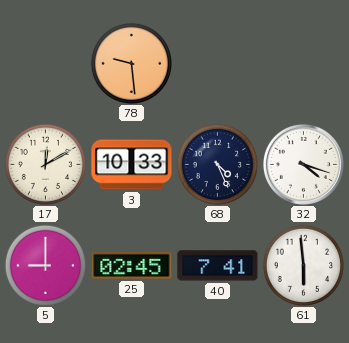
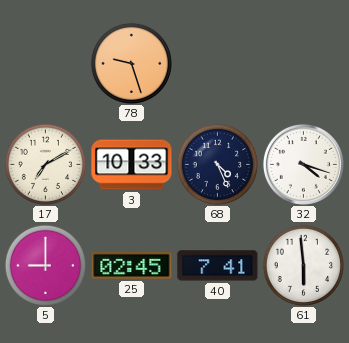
78: 9:29 -> 9:27
17: 12:10 -> 7:10
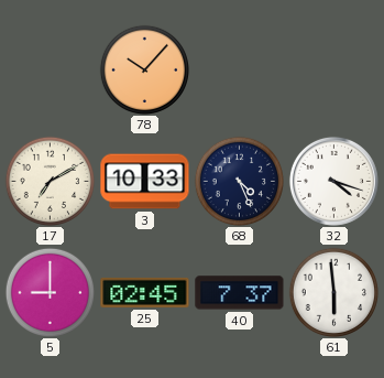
78: 9:27 -> 10:07
40: 7:41 -> 7:37
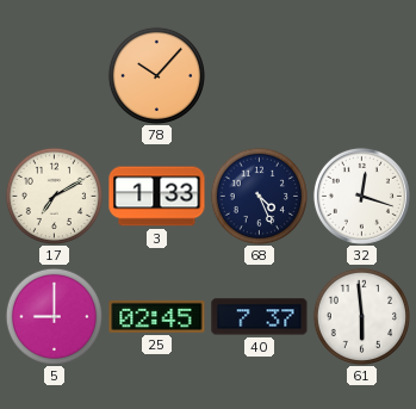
3: 10:33 -> 1:33
32: 4:18 -> 12:18
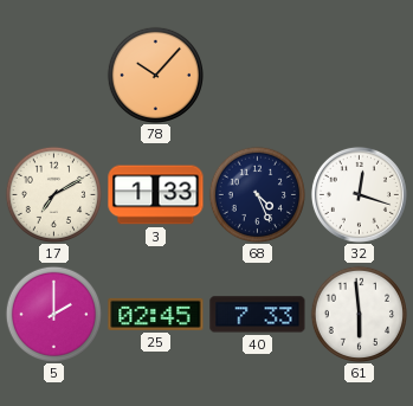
5: 9:00 -> 2:00
40: 7:37 -> 7:33
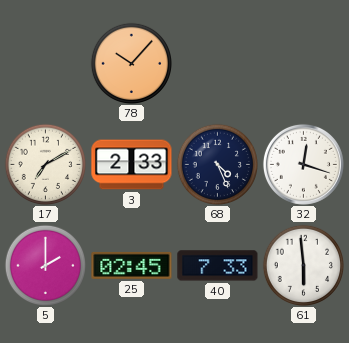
3: 1:33 -> 2:33
